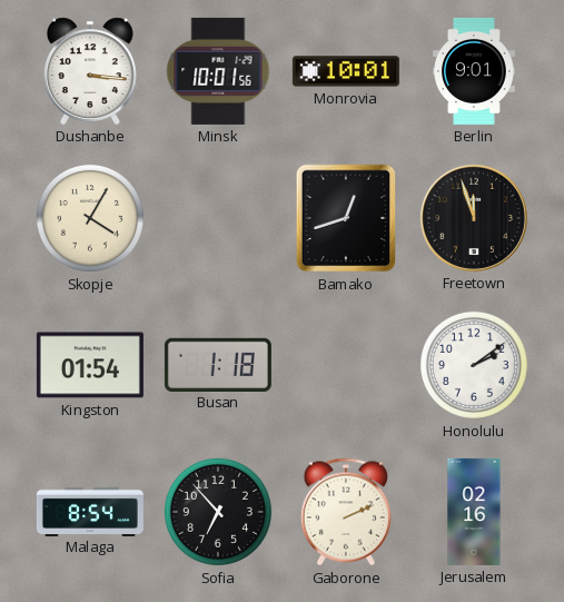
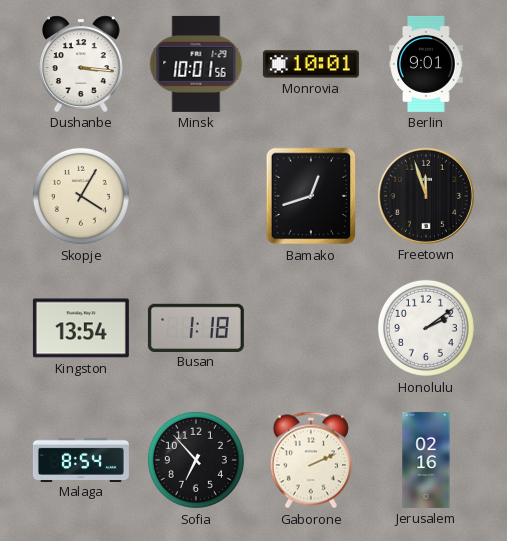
Kingston: 01:54 -> 13:54
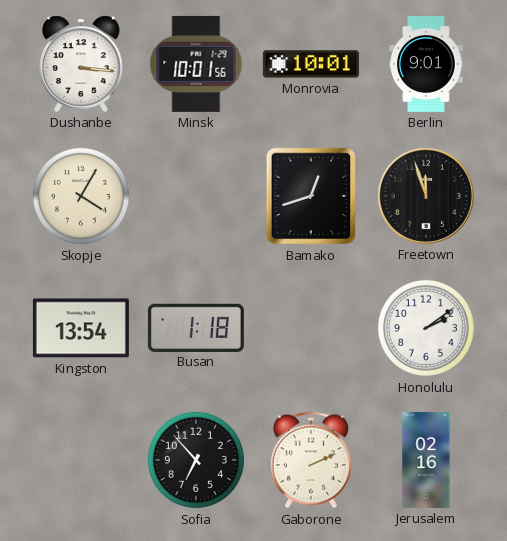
Malaga: 8:54 -> none
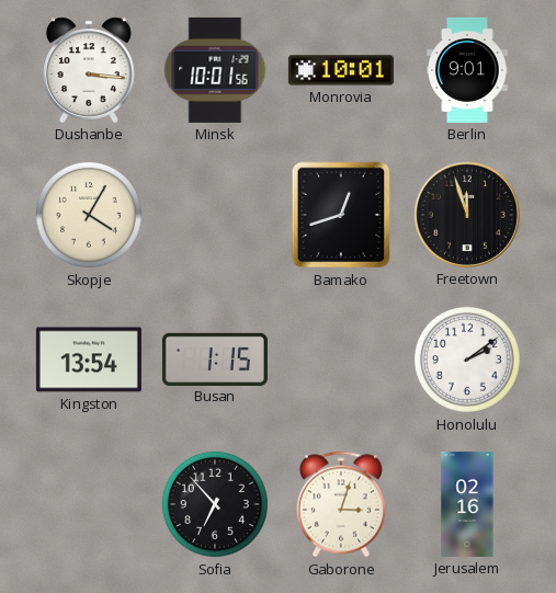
Busan: 1:18 -> 1:15
Gaborone: 2:11 -> 3:03
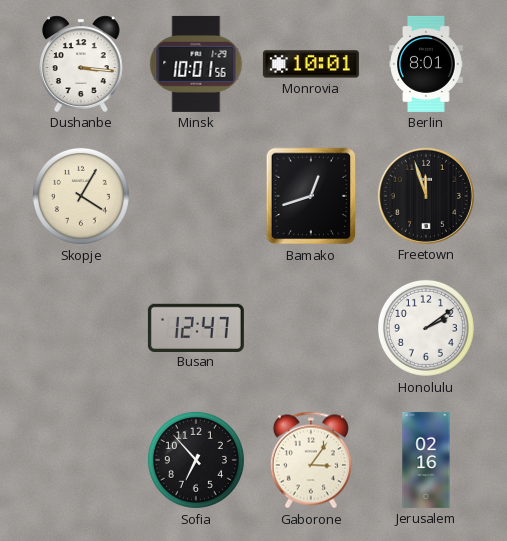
Berlin: 9:01 -> 8:01
Kingston: 13:54 -> none
Busan: 1:15 -> 12:47
Gaborone: 3:03 -> 3:06
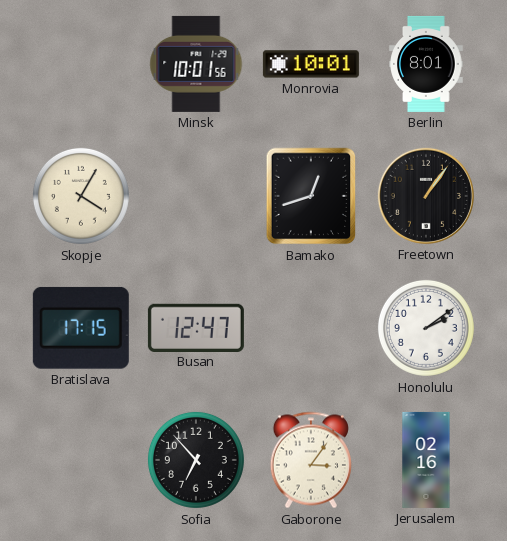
Dushanbe: 3:16 -> none
Freetown: 11:57 -> 1:06
Bratislava: none -> 17:15
